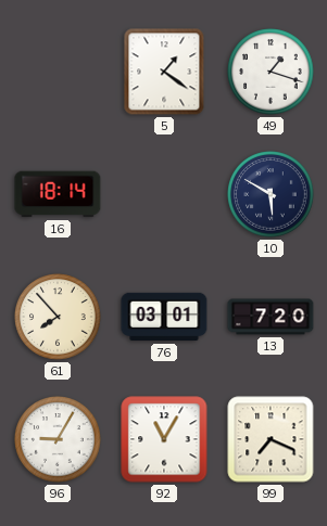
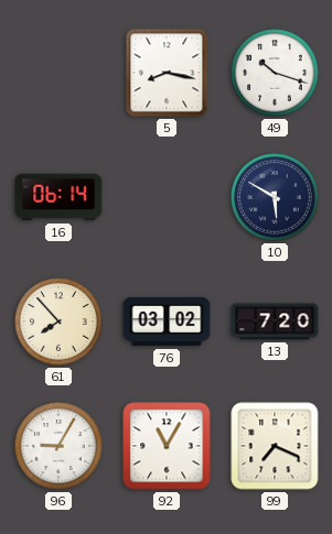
5: 1:21 -> 8:17
49: 1:18 -> 10:18
16: 18:14 -> 06:14
76: 03:01 -> 03:02
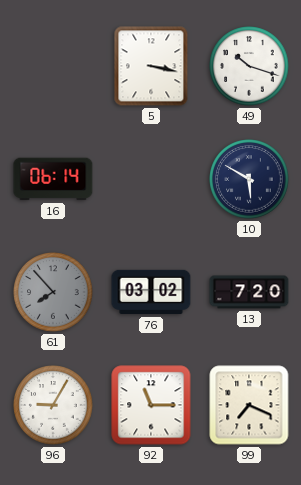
5: 8:17 -> 3:17
61 dial: cream -> grey
92: 11:05 -> 11:15
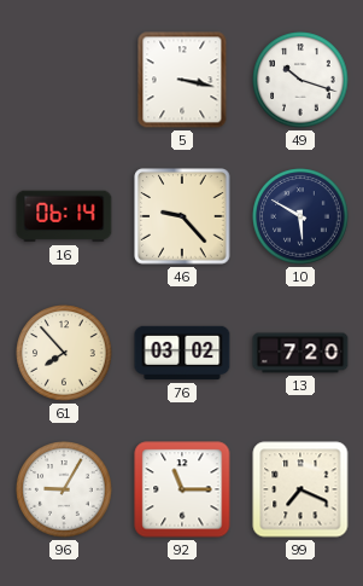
46: none -> 9:23
61 dial: grey -> cream
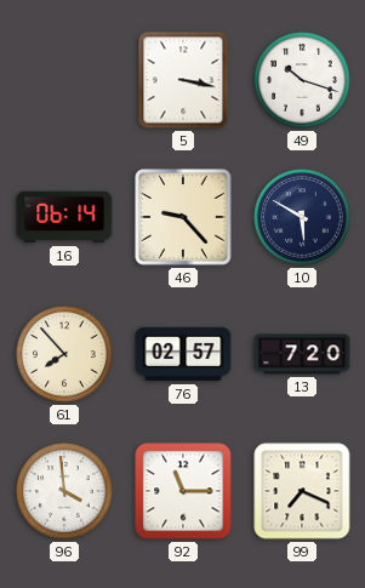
76: 03:02 -> 02:57
96: 9:05 -> 3:59
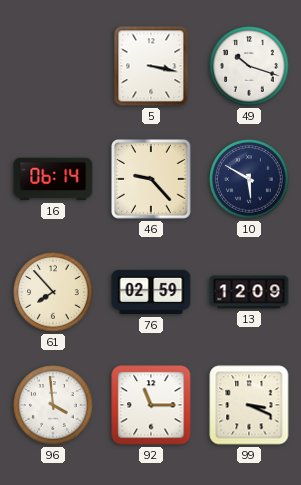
76: 02:57 -> 02:59
13: 7:20 -> 12:09
99: 7:19 -> 3:19
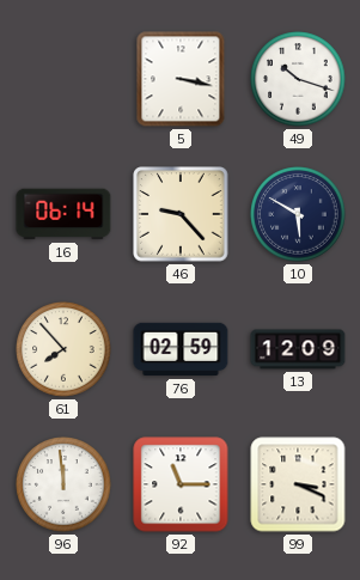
96: 3:59 -> 11:59
